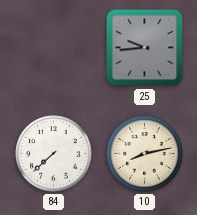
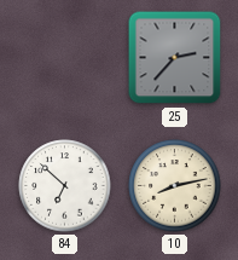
25: 9:44 -> 2:37
84: 7:38 -> 6:52
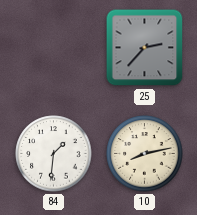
84: 6:52 -> 1:31
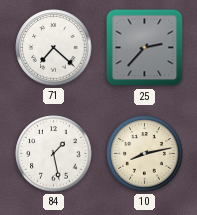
71: none -> 7:22
84: 1:31 -> 1:28
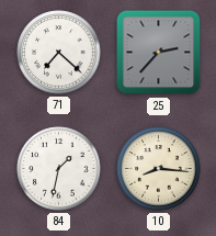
84: 1:28 -> 1:32
10: 8:13 -> 8:16
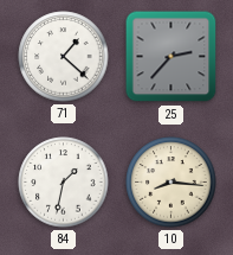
71: 7:22 -> 1:22
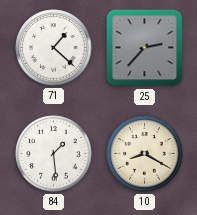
84: 1:32 -> 1:29
10: 8:16 -> 8:20
